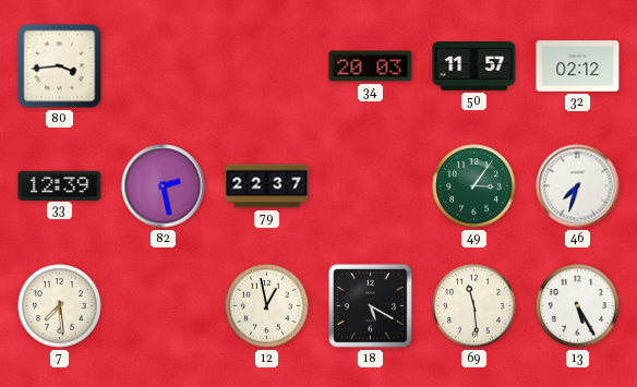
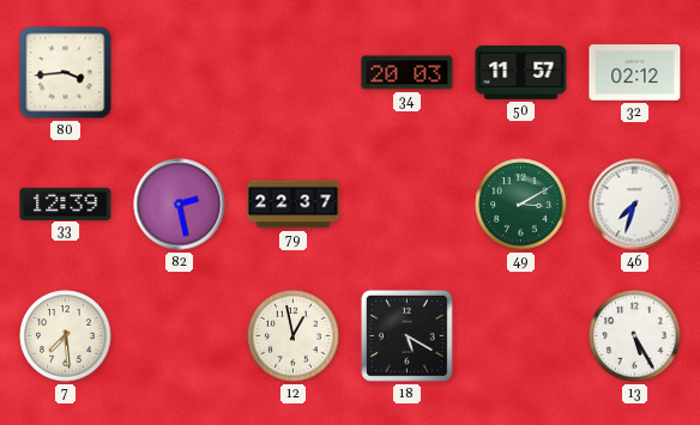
49: 3:06 -> 3:10
69: 11:29 -> none
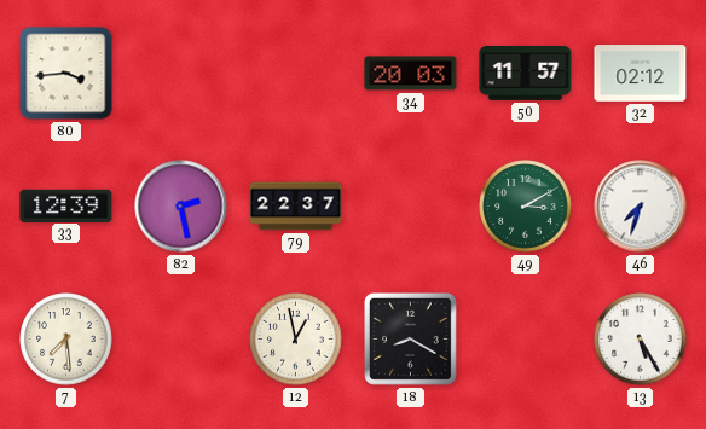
18: 5:20 -> 8:20
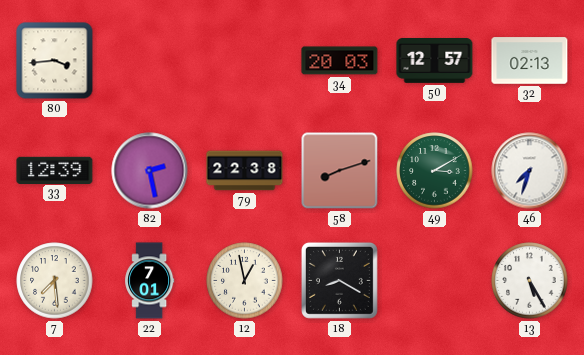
50: 11:57 -> 12:57
32: 02:12 -> 02:13
79: 22:37 -> 22:38
58: none -> 8:12
22: none -> 7:01
